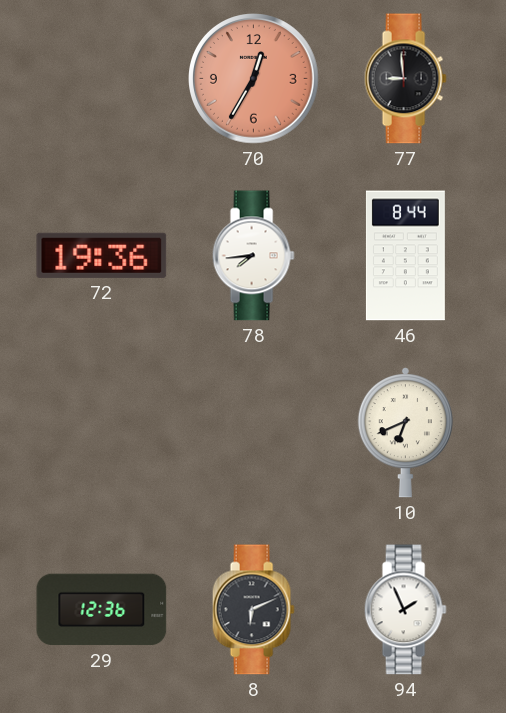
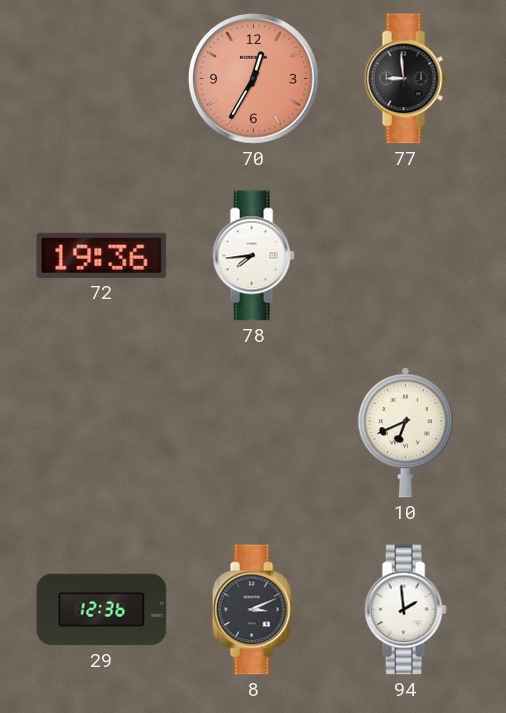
46: 8:44 -> none
8: 6:11 -> 3:11
94: 1:56 -> 1:59
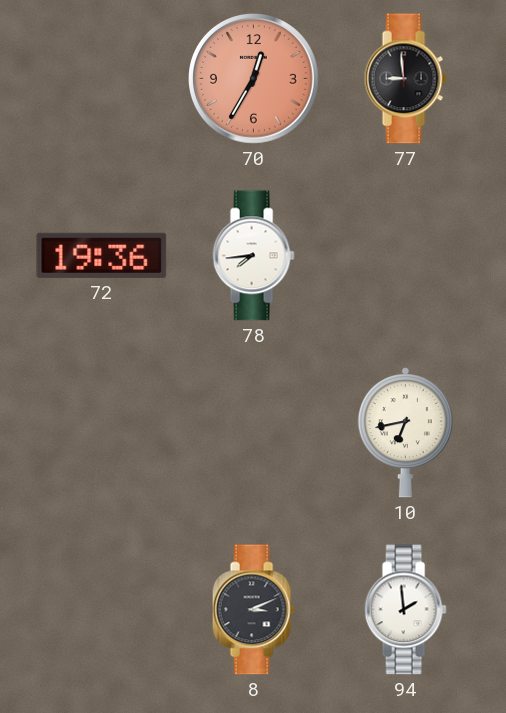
10: 6:41 -> 6:43
29: 12:36 -> none
